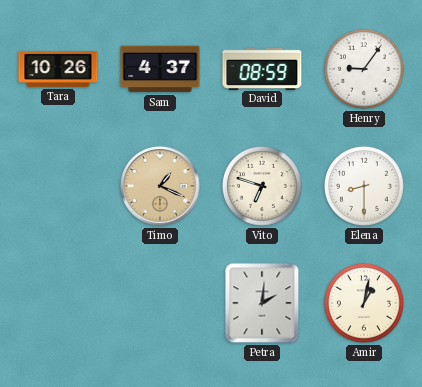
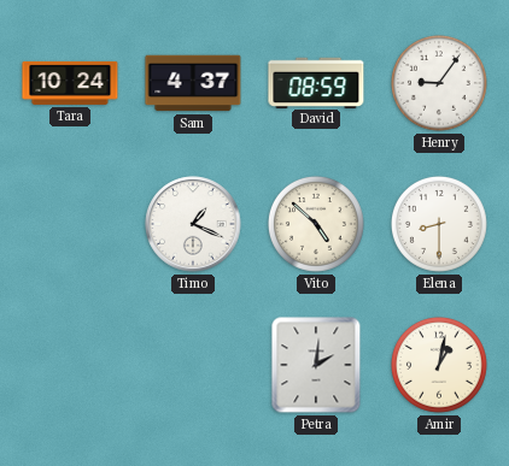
Tara: 10:26 -> 10:24
Timo dial: champagne -> white
Vito: 6:48 -> 4:52
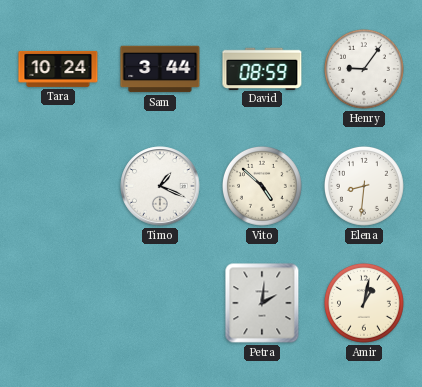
Sam: 4:37 -> 3:44
Elena: 8:30 -> 8:31
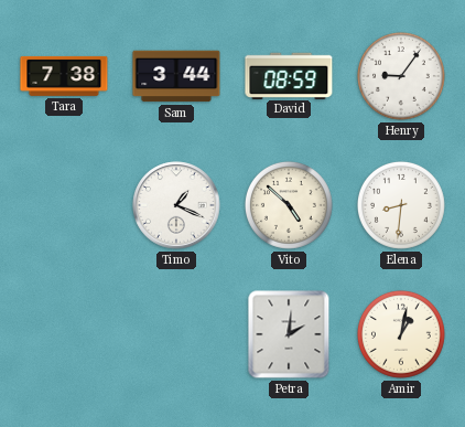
Tara: 10:24 -> 7:38
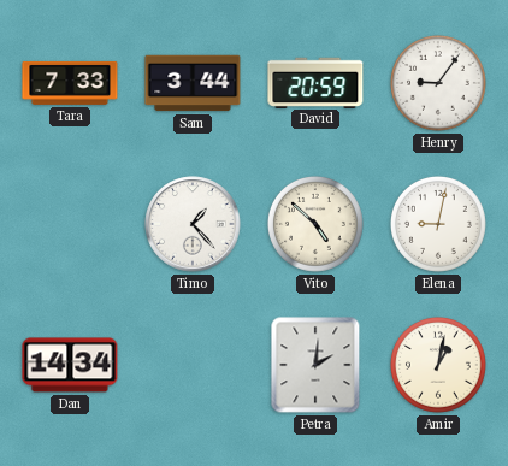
Tara: 7:38 -> 7:33
David: 08:59 -> 20:59
Timo: 1:19 -> 1:23
Elena: 8:31 -> 9:02
Dan: none -> 14:34
